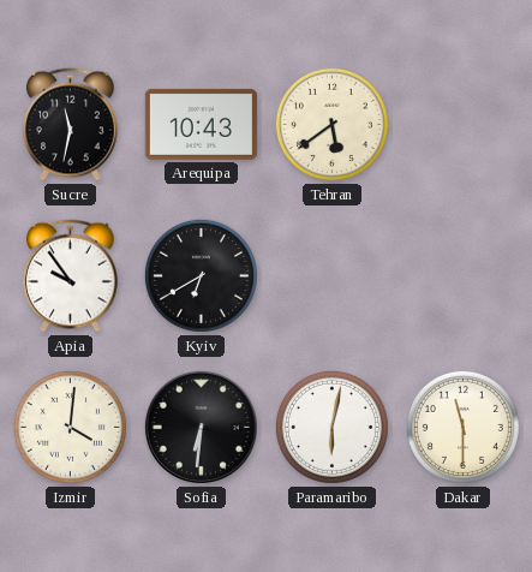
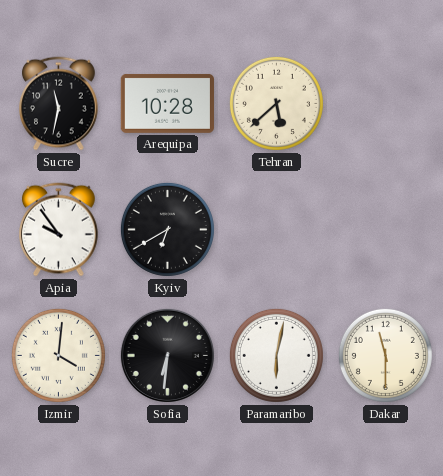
Arequipa: 10:43 -> 10:28
Tehran: 5:39 -> 5:38
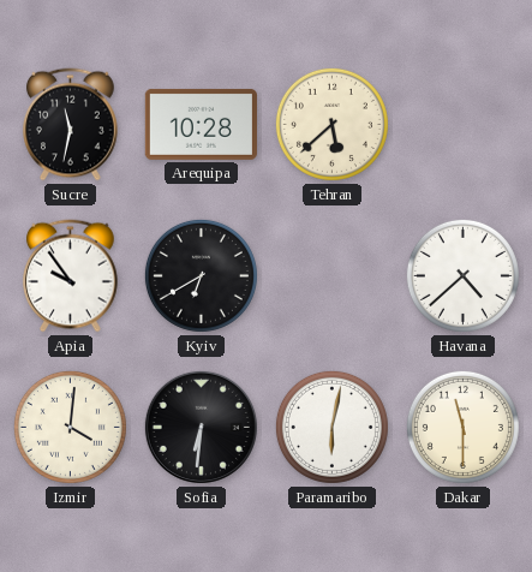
Havana: none -> 4:38
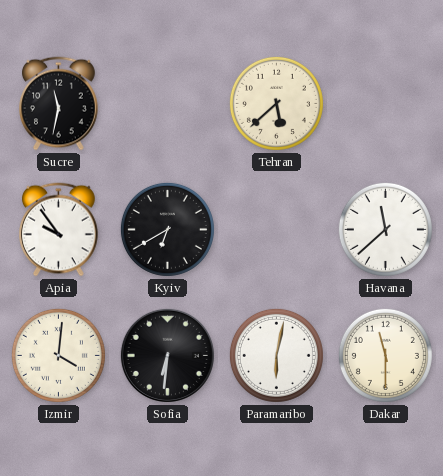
Arequipa: 10:28 -> none
Havana: 4:38 -> 11:38
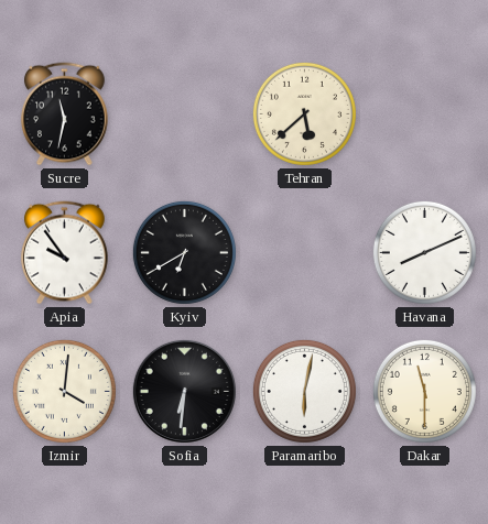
Havana: 11:38 -> 8:11
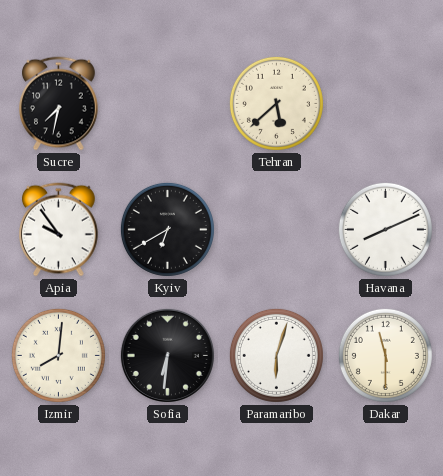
Sucre: 11:32 -> 7:32
Izmir: 4:01 -> 8:01
Paramaribo: 6:02 -> 6:03
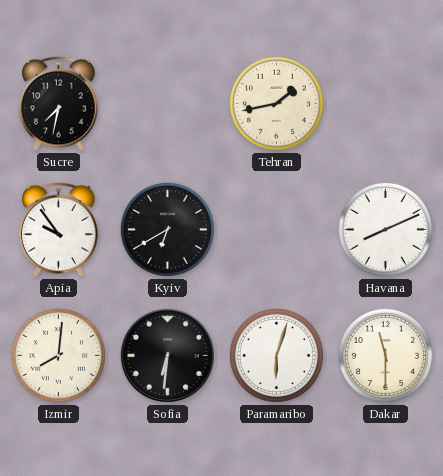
Tehran: 5:38 -> 1:43
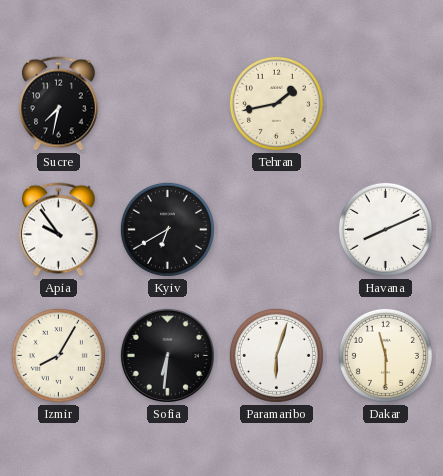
Izmir: 8:01 -> 8:05
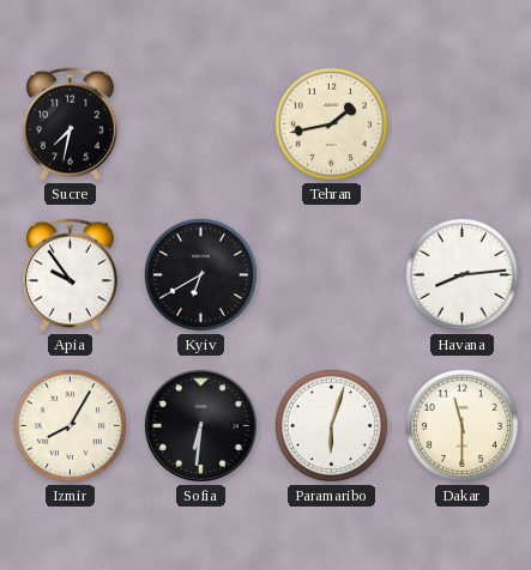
Havana: 8:11 -> 8:14
